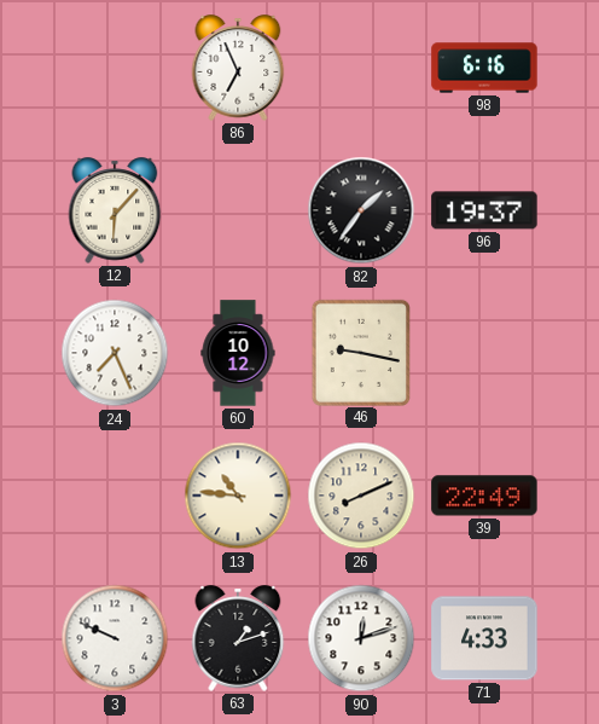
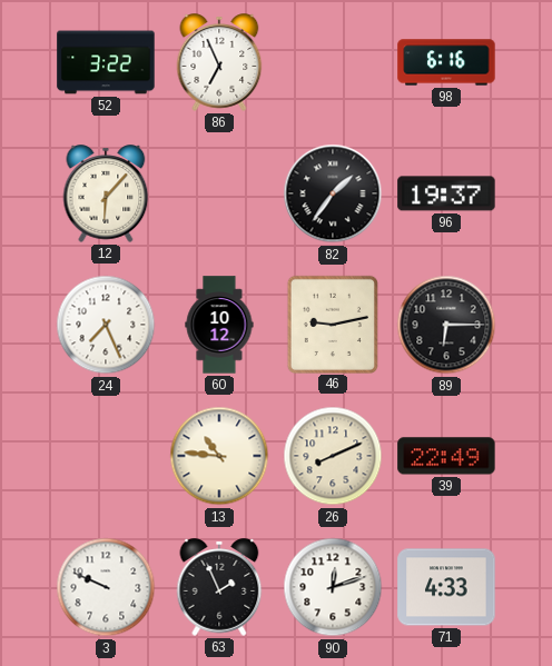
52: none -> 3:22
46: 9:17 -> 9:13
89: none -> 6:15
63: 1:12 -> 1:56
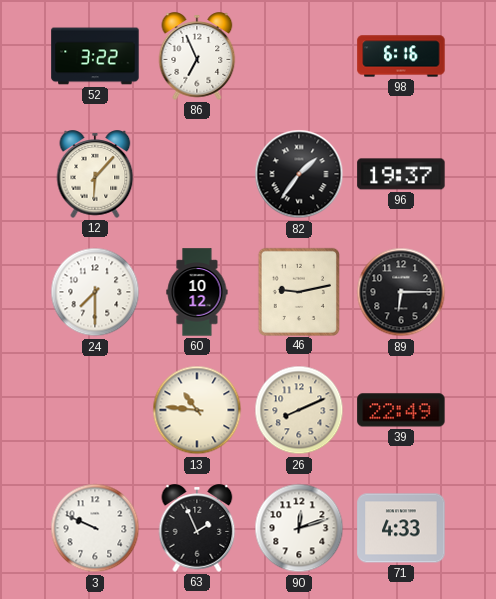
24: 7:26 -> 7:30
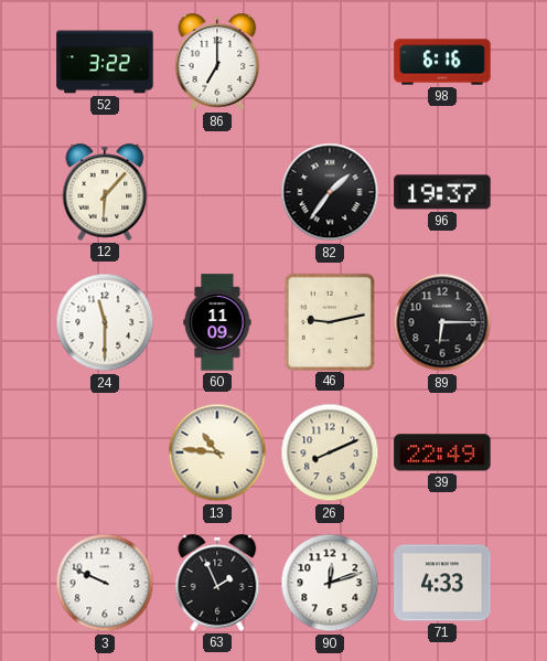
86: 6:56 -> 7:00
24: 7:30 -> 11:30
60: 10:12 -> 11:09
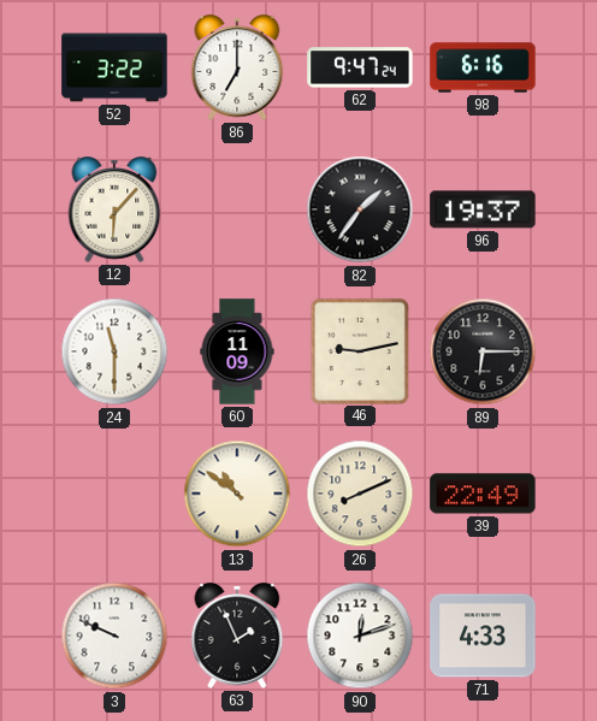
62: none -> 9:47
13: 10:46 -> 10:51
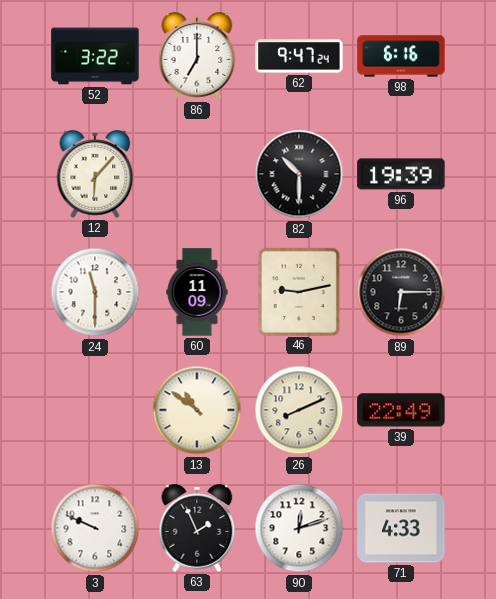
82: 1:36 -> 10:30
96: 19:37 -> 19:39
